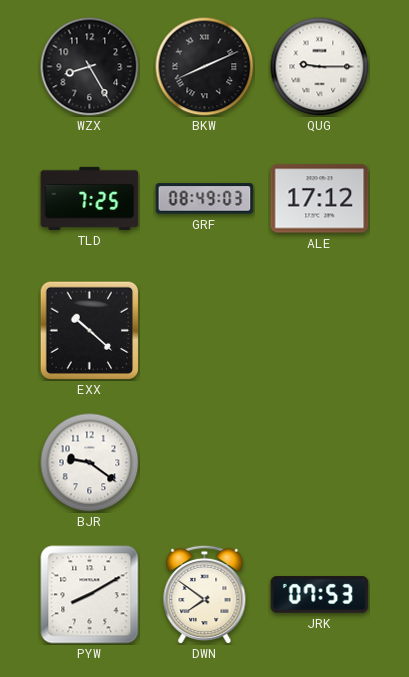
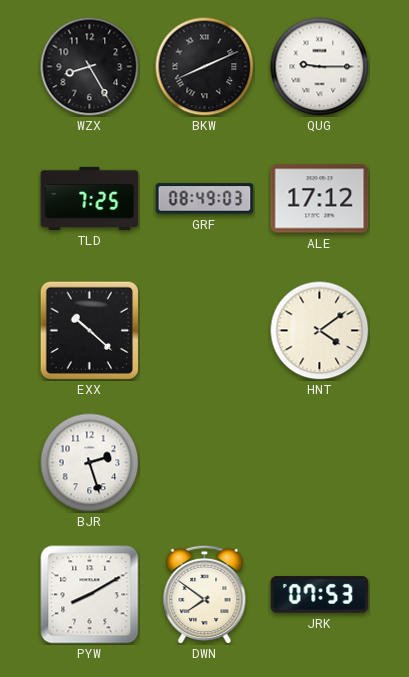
HNT: none -> 4:09
BJR: 9:21 -> 2:27
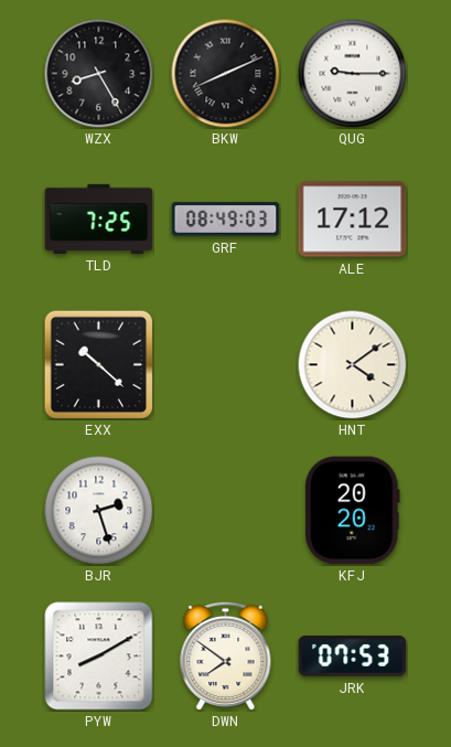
KFJ: none -> 20:20
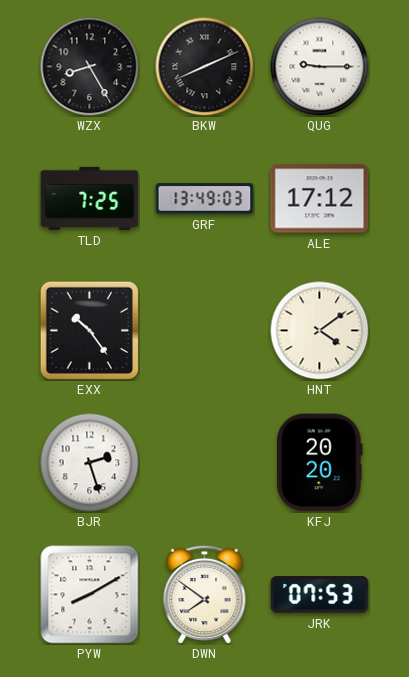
GRF: 08:49 -> 13:49
EXX: 10:22 -> 10:24
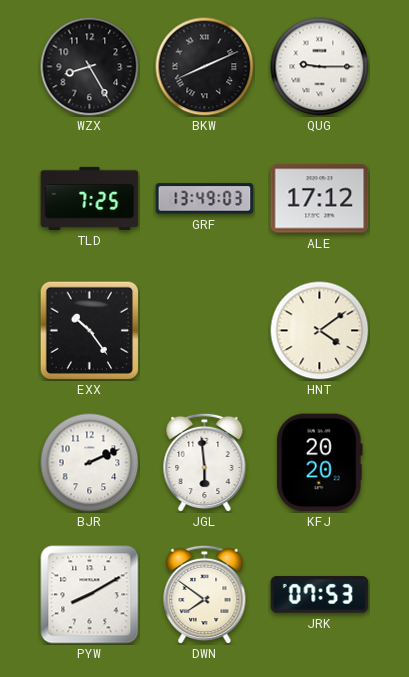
BJR: 2:27 -> 2:11
JGL: none -> 5:59
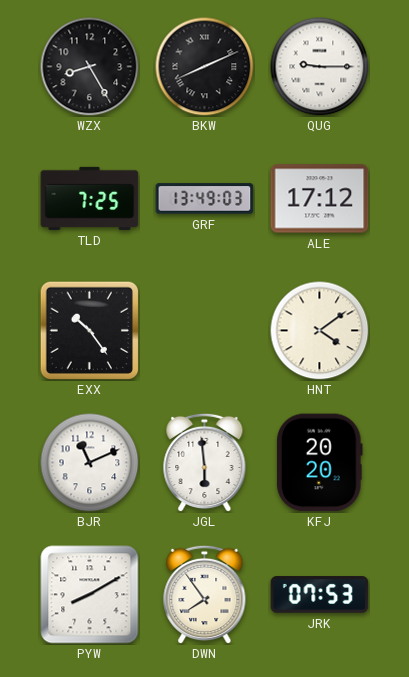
BJR: 2:11 -> 11:11
DWN: 7:51 -> 7:54
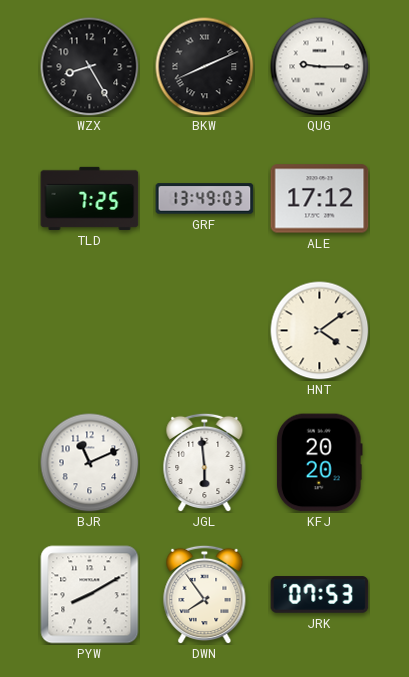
EXX: 10:24 -> none
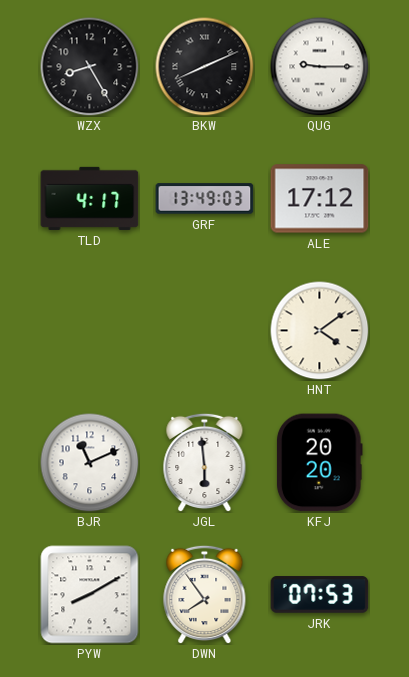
TLD: 7:25 -> 4:17
